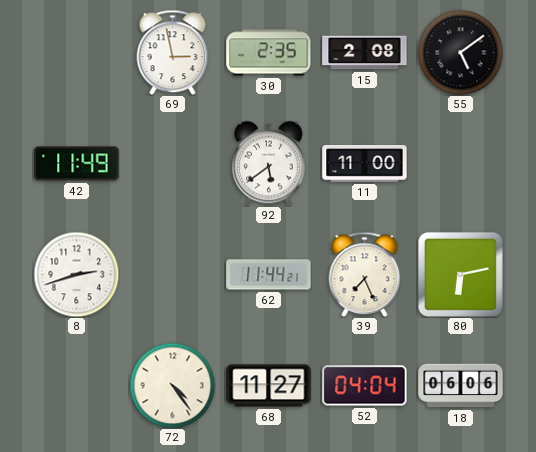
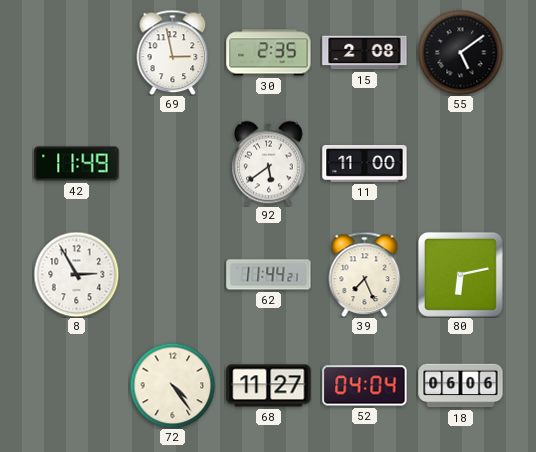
8: 2:42 -> 2:55
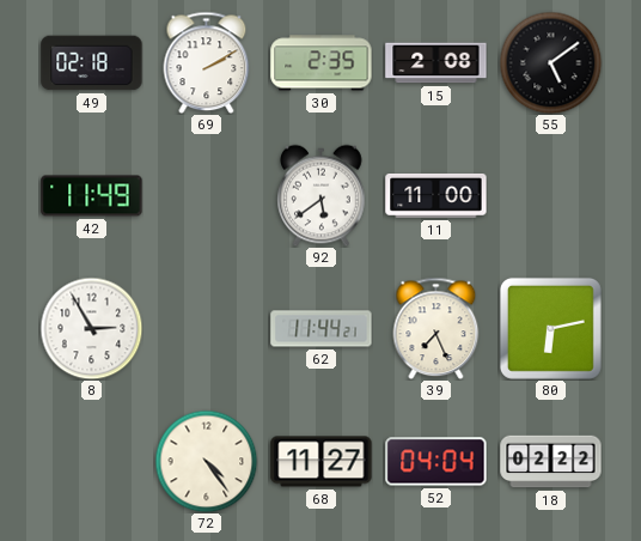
49: none -> 02:18
69: 2:58 -> 2:10
18: 06:06 -> 02:22
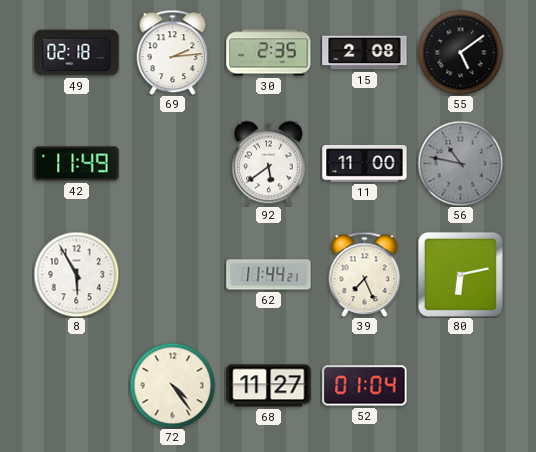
69: 2:10 -> 2:14
56: none -> 10:47
8: 2:55 -> 5:55
52: 04:04 -> 01:04
18: 02:22 -> none
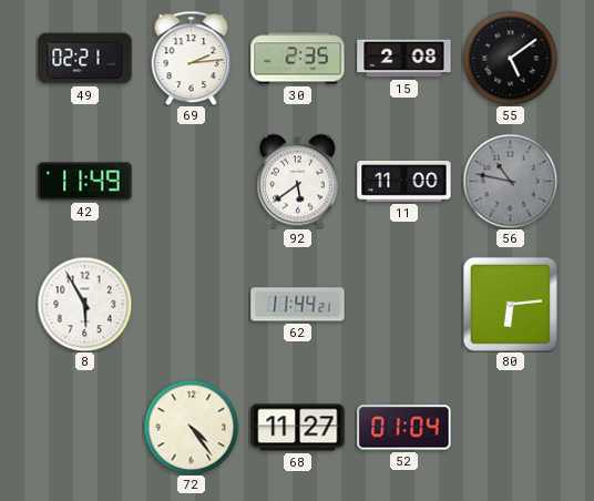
49: 02:18 -> 02:21
39: 7:26 -> none
80: 6:13 -> 6:14
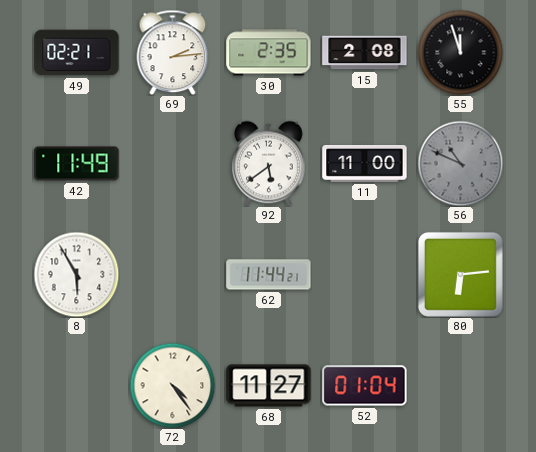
55: 5:09 -> 11:57
56: 10:47 -> 10:49
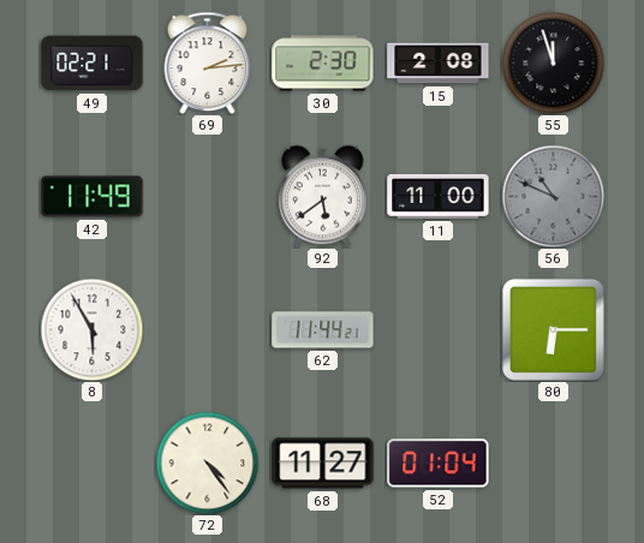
30: 2:35 -> 2:30
80: 6:14 -> 6:15
